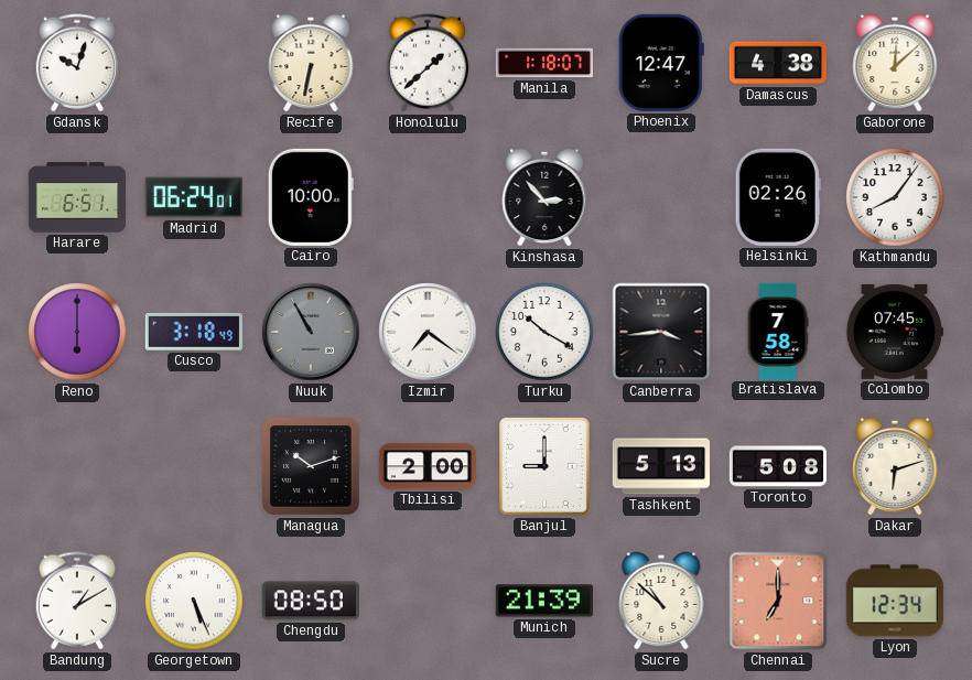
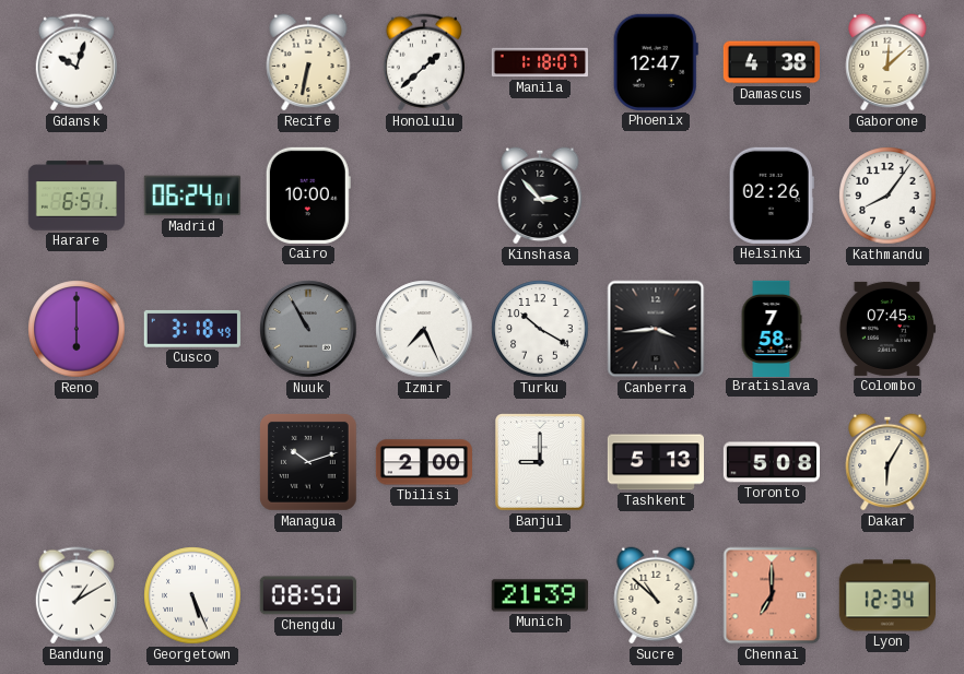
Izmir: 7:21 -> 7:26
Dakar: 6:12 -> 6:05
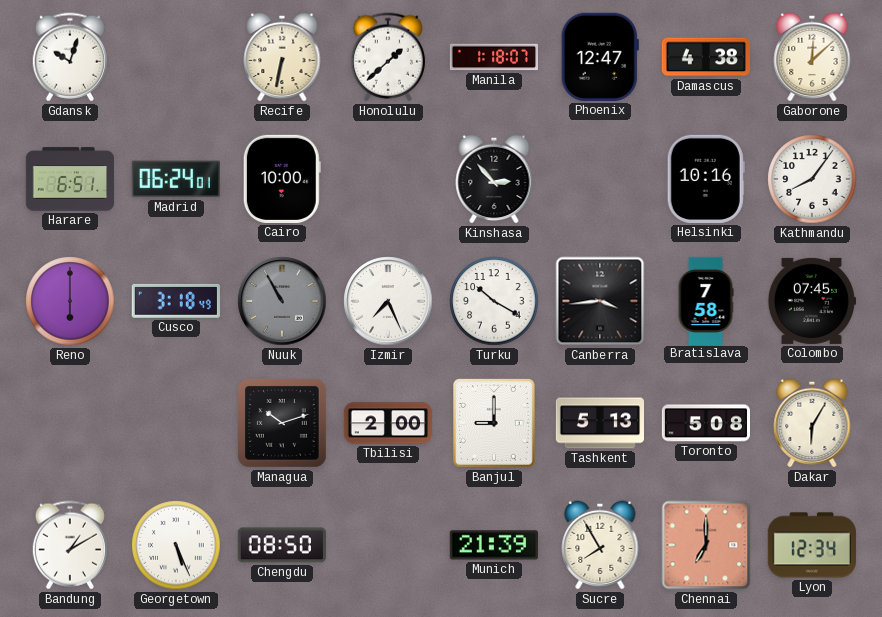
Helsinki: 02:26 -> 10:16
Sucre: 10:52 -> 7:55
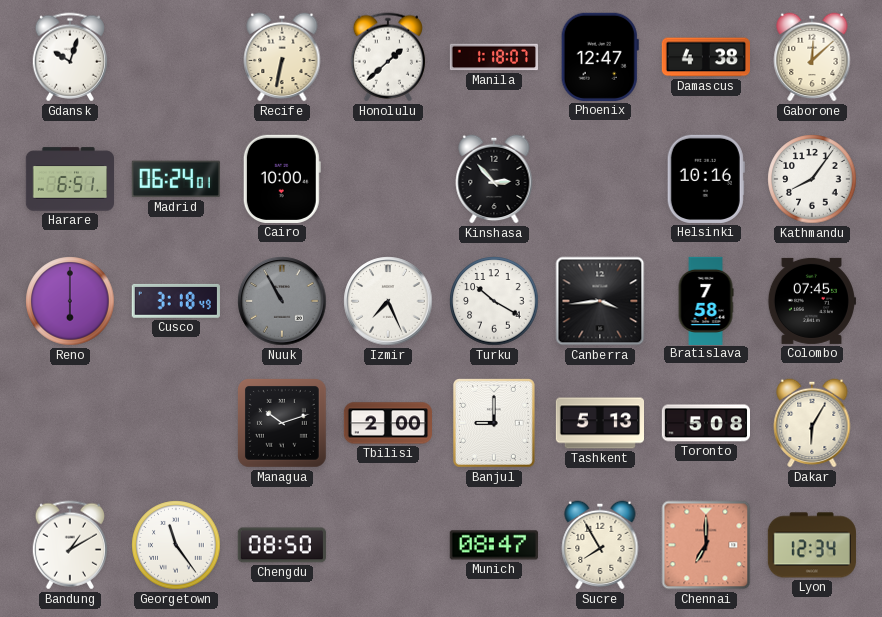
Georgetown: 5:26 -> 11:24
Munich: 21:39 -> 08:47
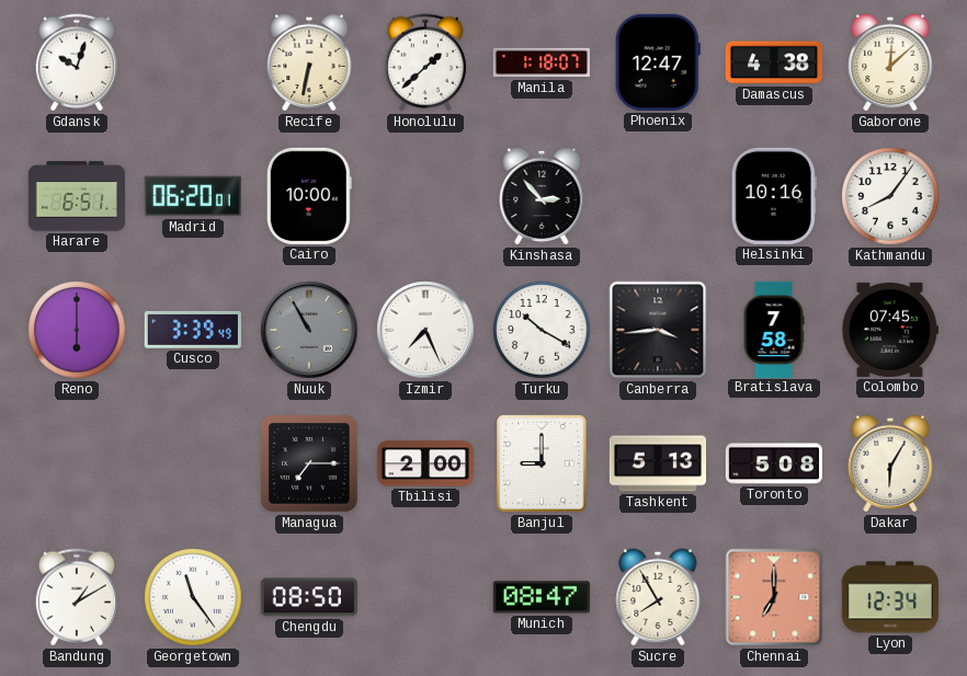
Madrid: 06:24 -> 06:20
Cusco: 3:18 -> 3:39
Managua: 10:12 -> 7:15
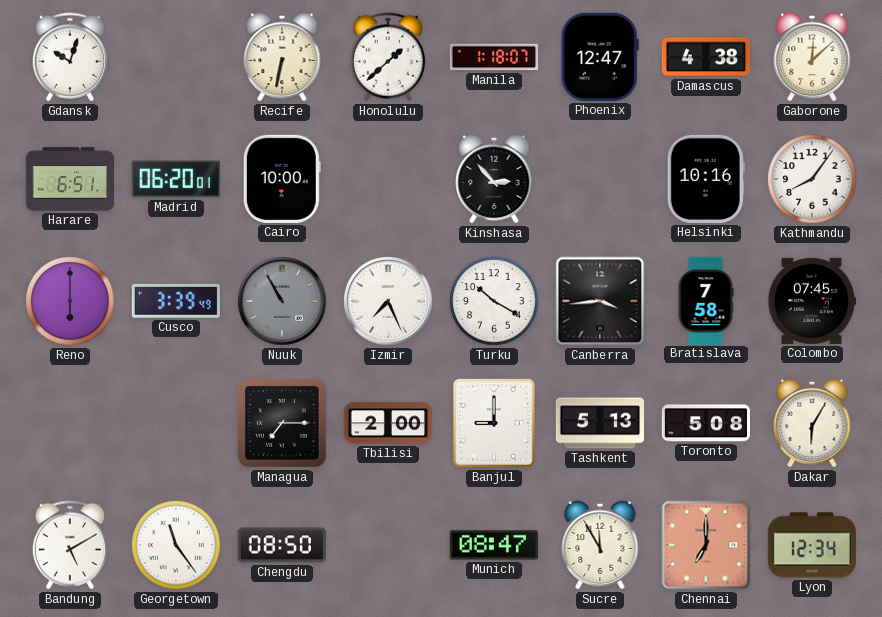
Bandung: 1:10 -> 5:10
Sucre: 7:55 -> 11:55
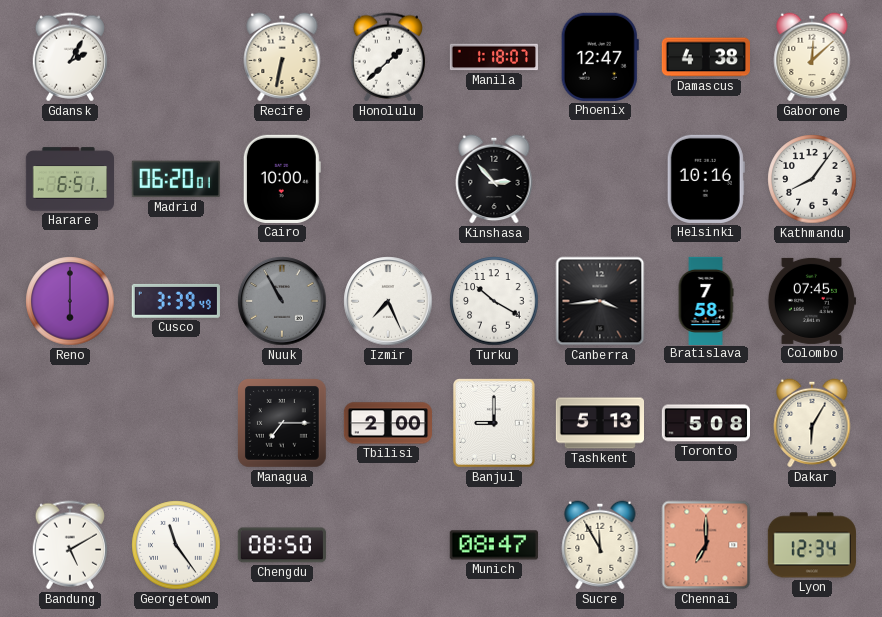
Gdansk: 10:03 -> 2:05
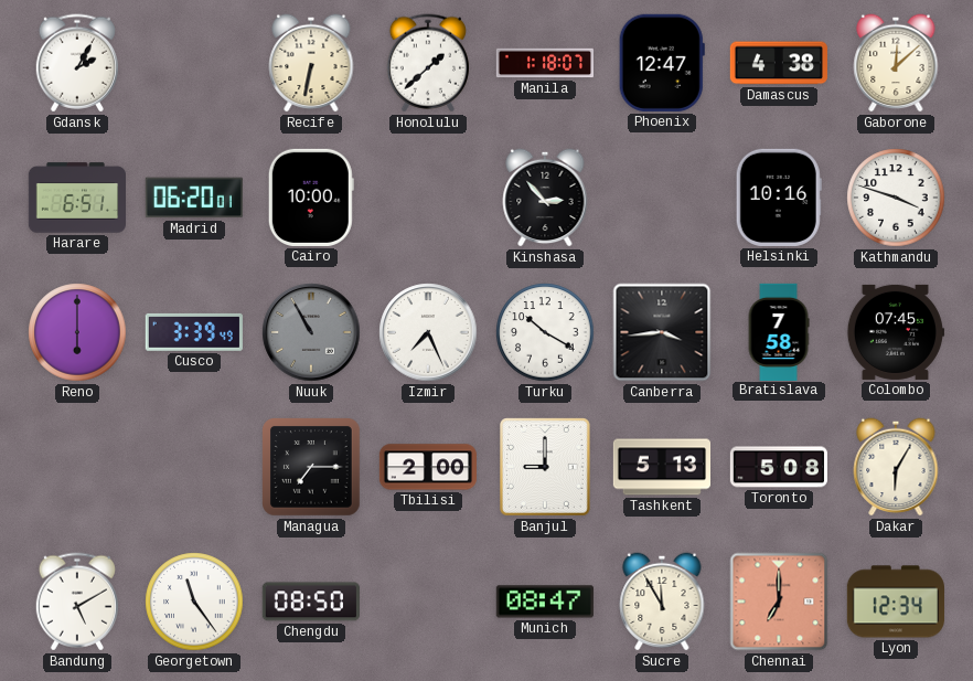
Kathmandu: 8:06 -> 3:48
